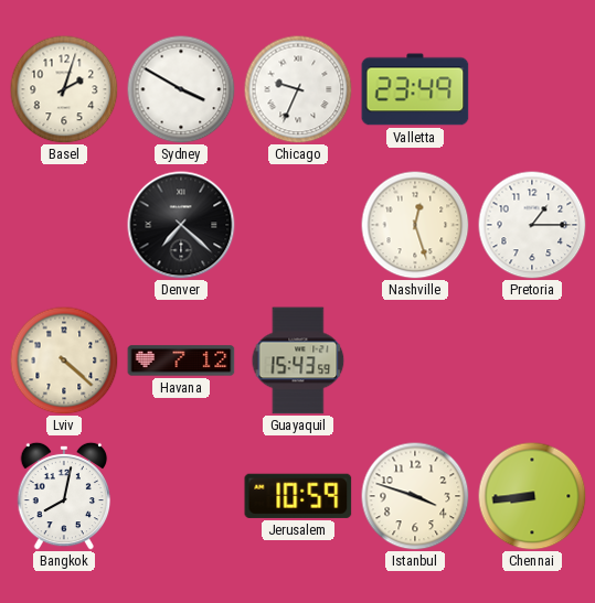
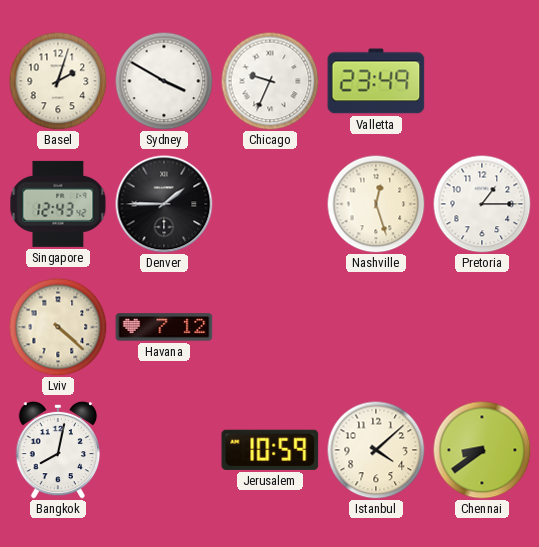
Singapore: none -> 12:43
Denver: 7:22 -> 1:45
Guayaquil: 15:43 -> none
Istanbul: 3:48 -> 4:08
Chennai: 8:44 -> 8:39
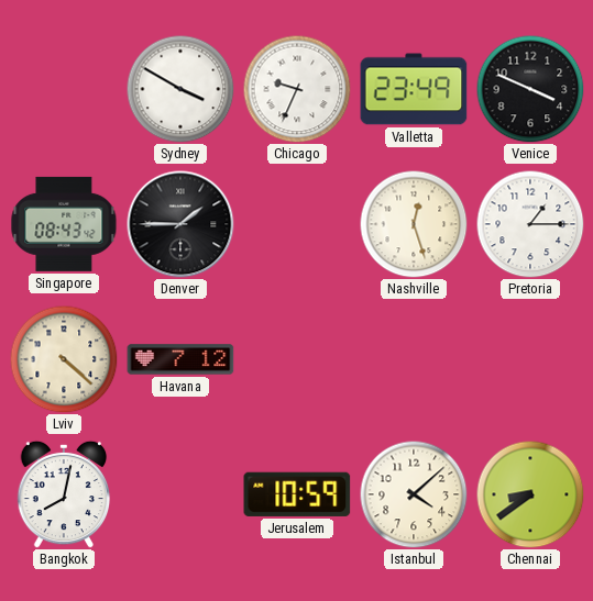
Basel: 2:03 -> none
Venice: none -> 3:49
Singapore: 12:43 -> 08:43
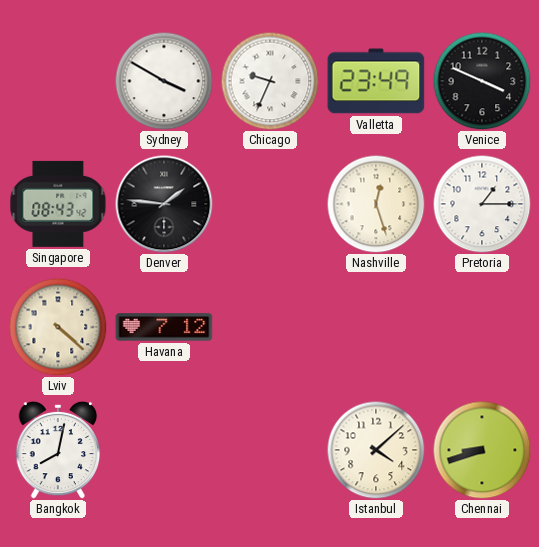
Denver: 1:45 -> 1:46
Jerusalem: 10:59 -> none
Chennai: 8:39 -> 8:42
